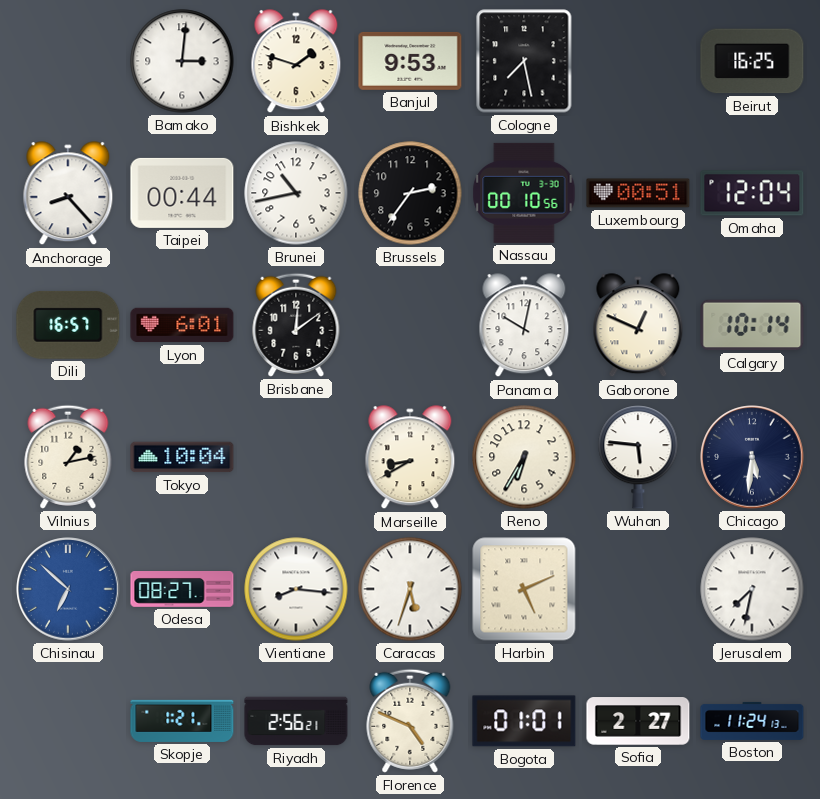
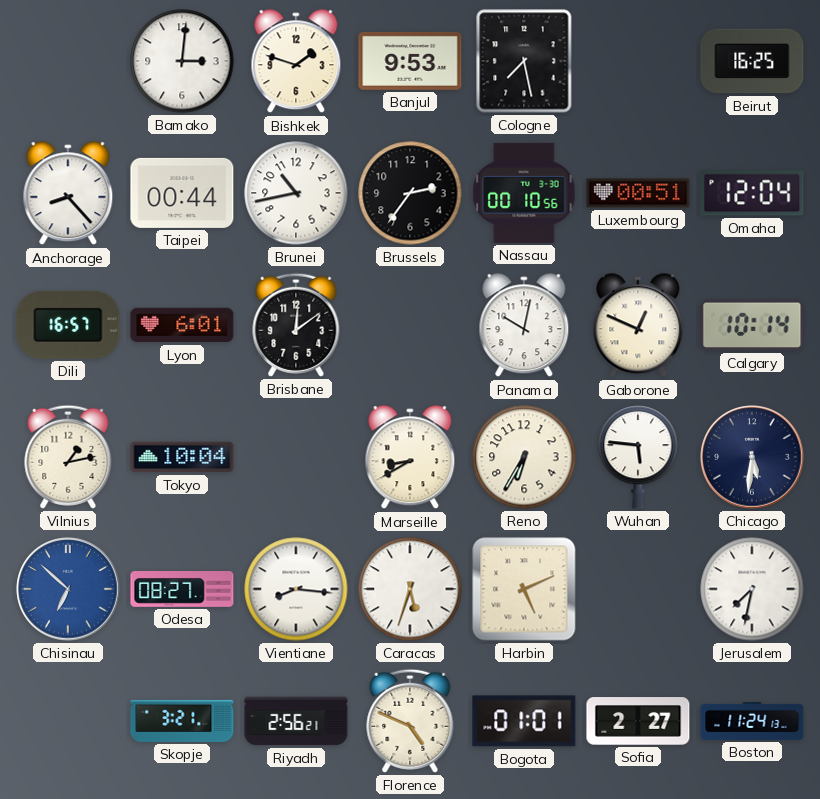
Skopje: 1:21 -> 3:21
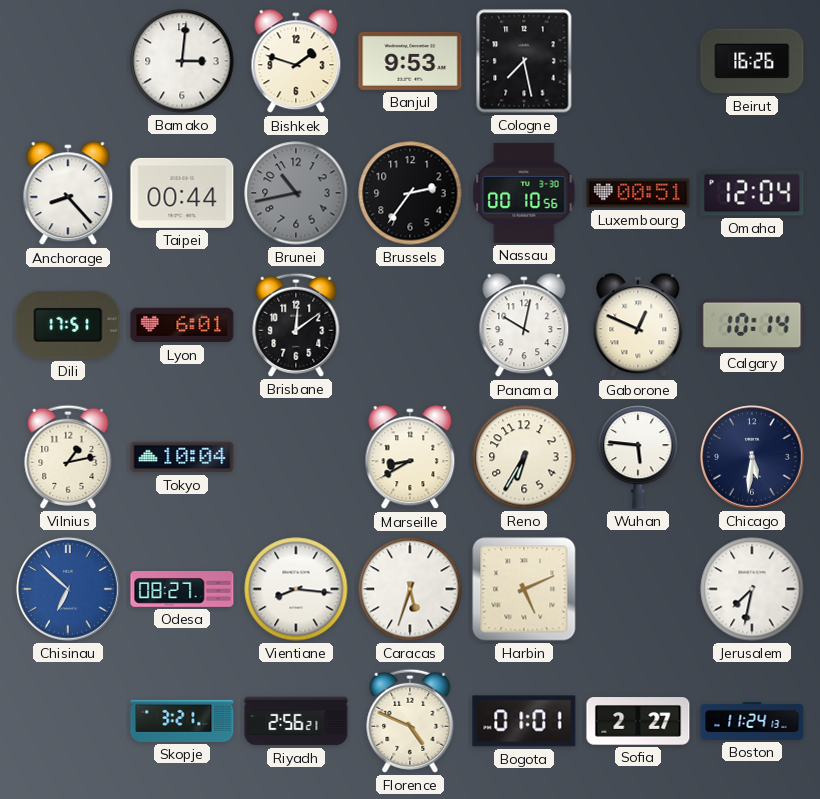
Beirut: 16:25 -> 16:26
Brunei dial: white -> grey
Dili: 16:57 -> 17:51
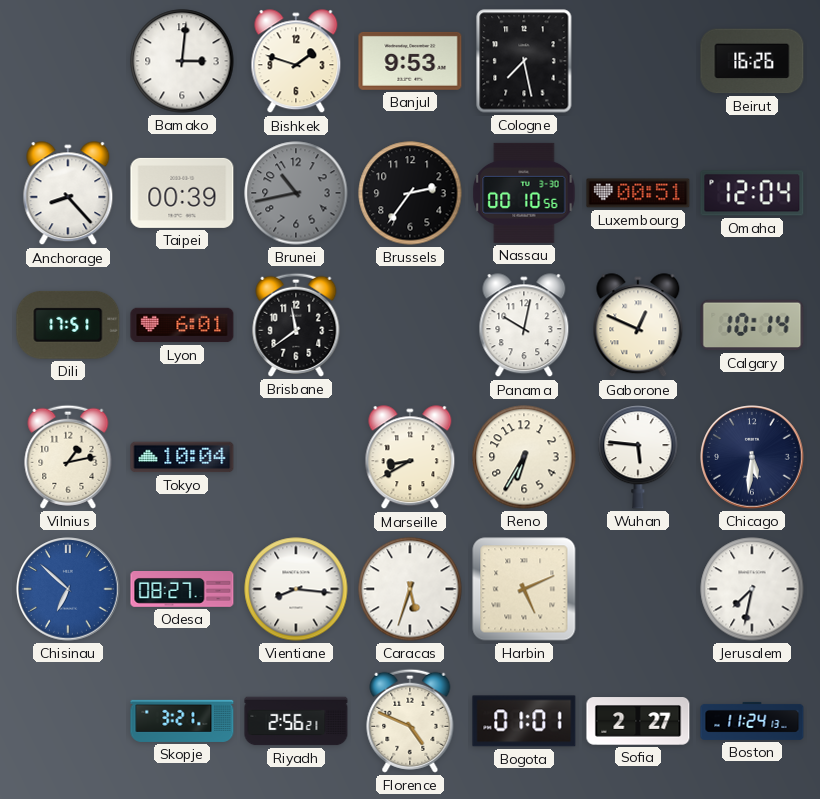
Taipei: 00:44 -> 00:39
Brisbane: 12:09 -> 11:39
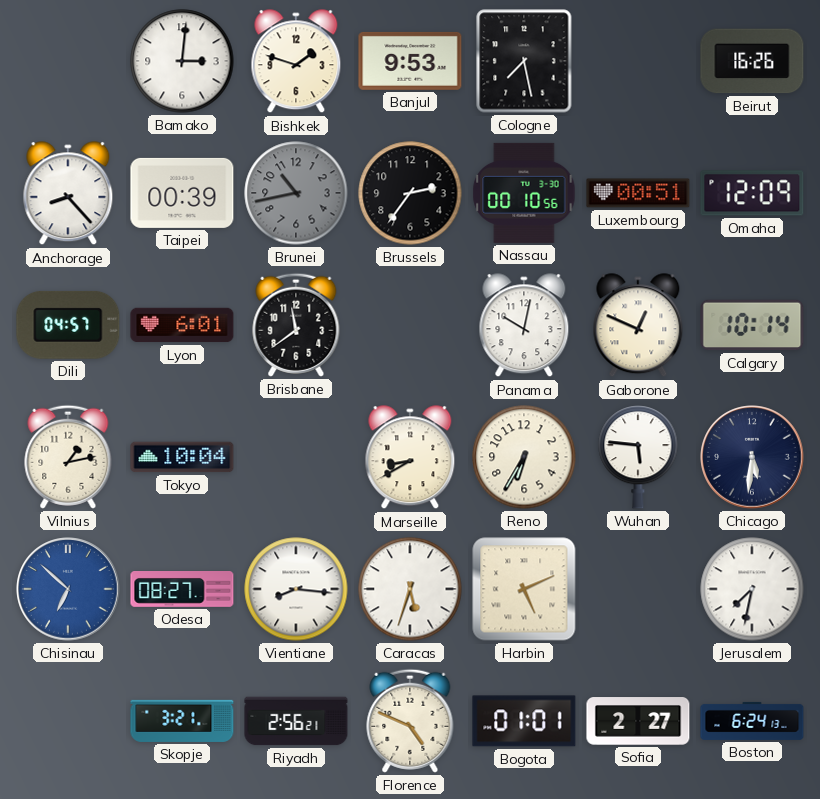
Omaha: 12:04 -> 12:09
Dili: 17:51 -> 04:57
Boston: 11:24 -> 6:24
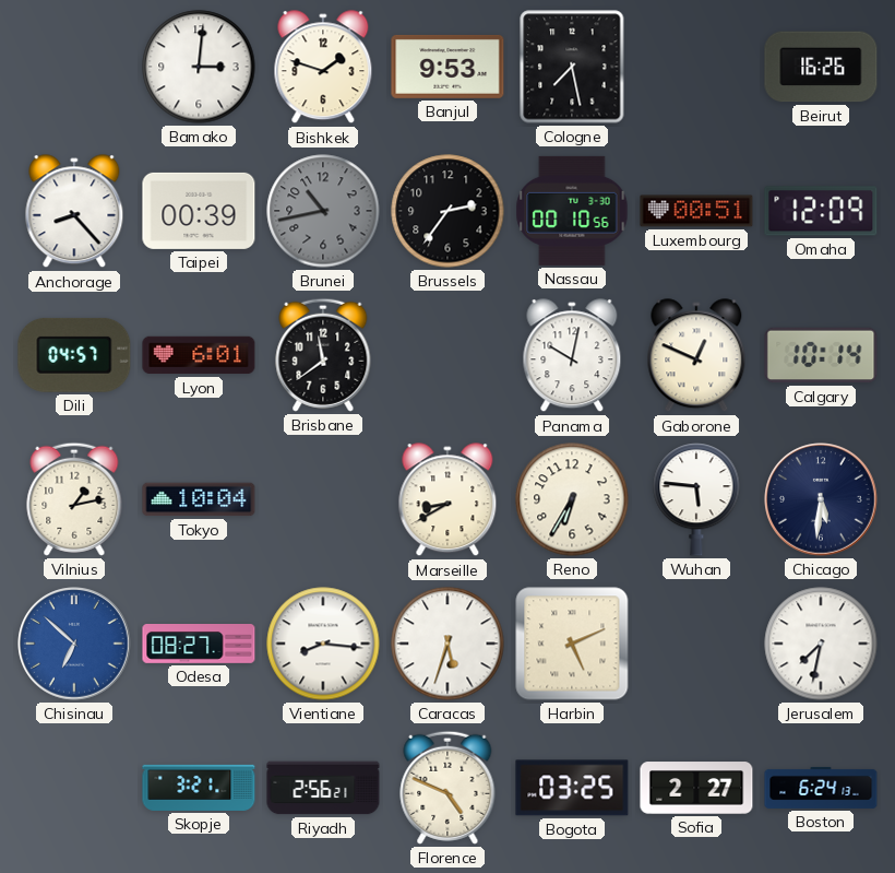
Bogota: 01:01 -> 03:25
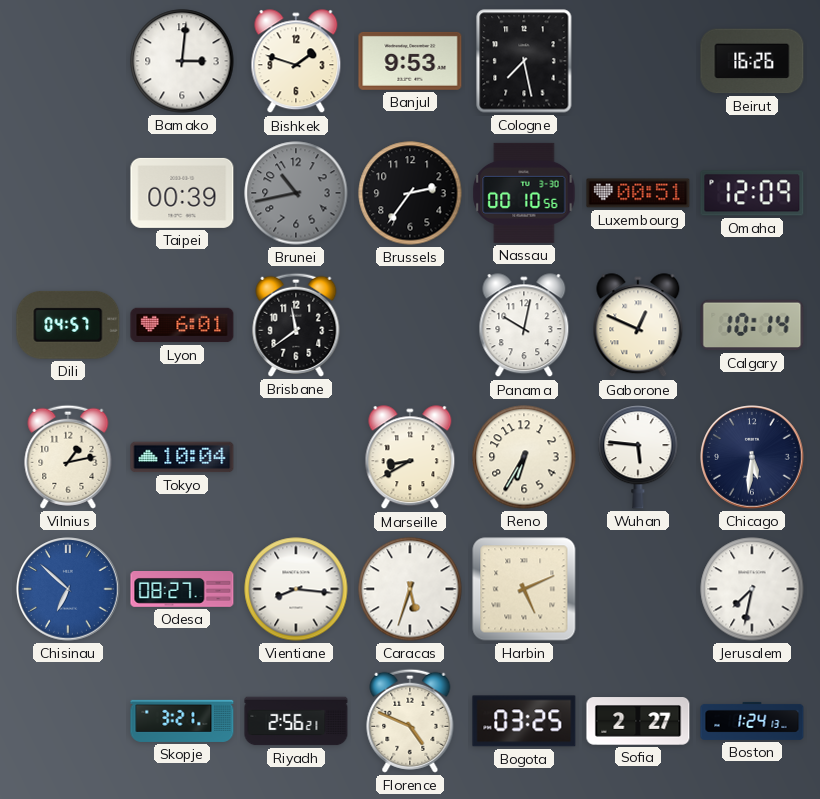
Anchorage: 8:23 -> none
Boston: 6:24 -> 1:24
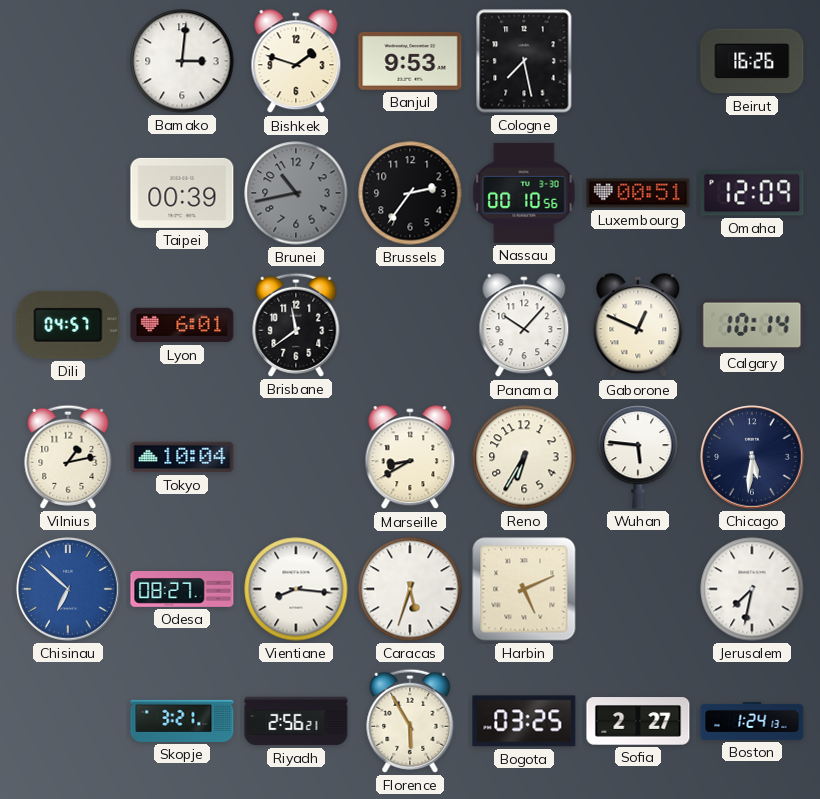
Panama: 10:02 -> 10:07
Florence: 4:49 -> 5:55
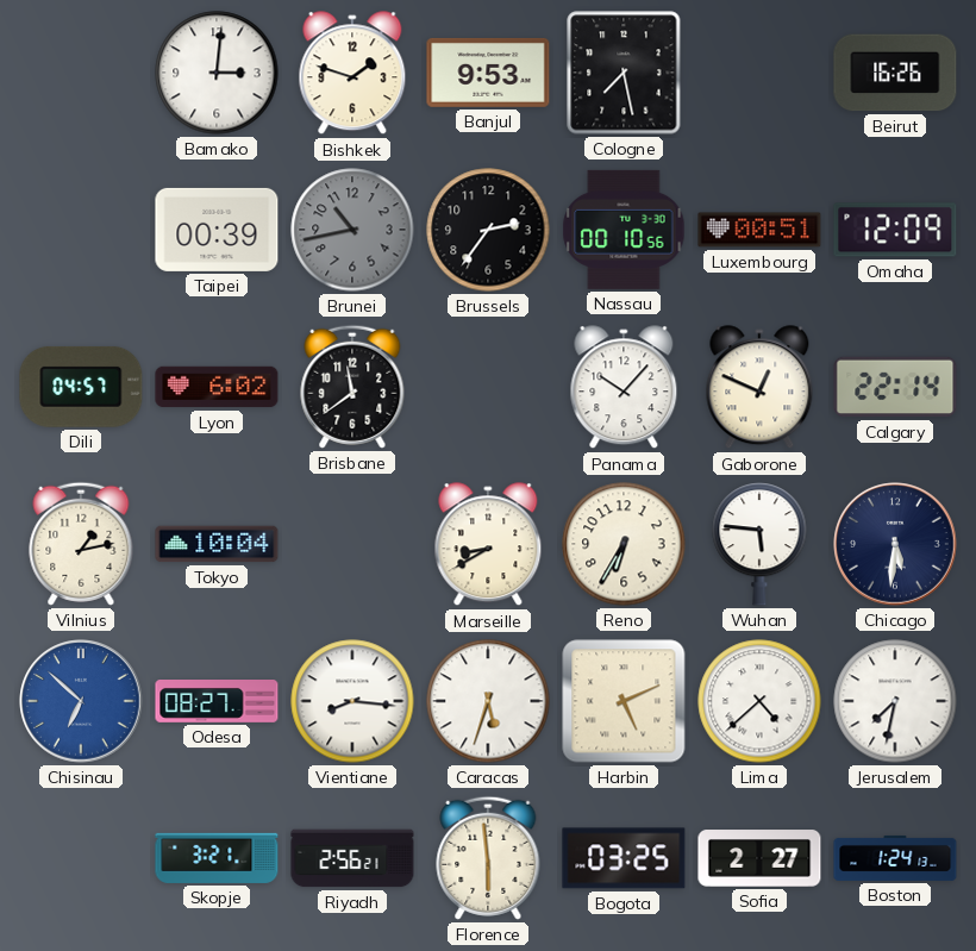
Lyon: 6:01 -> 6:02
Calgary: 10:14 -> 22:14
Lima: none -> 4:38
Florence: 5:55 -> 5:59
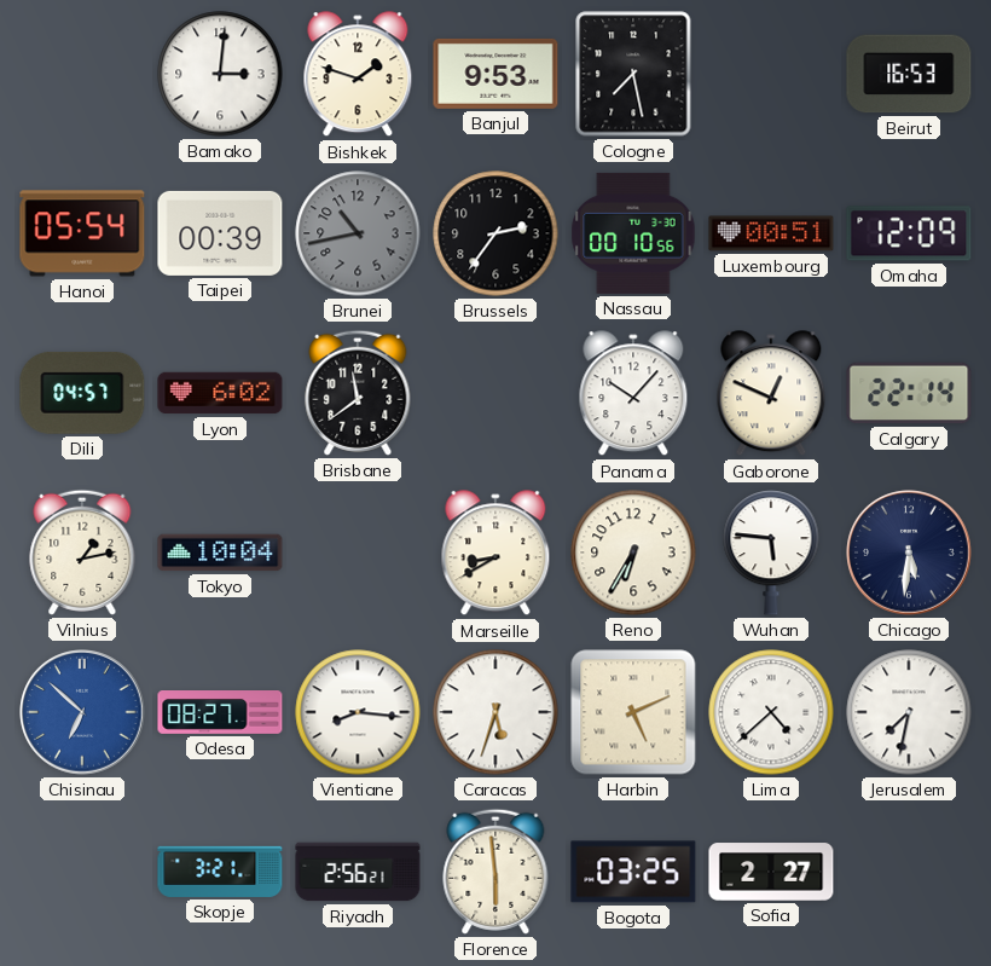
Beirut: 16:26 -> 16:53
Hanoi: none -> 05:54
Boston: 1:24 -> none
